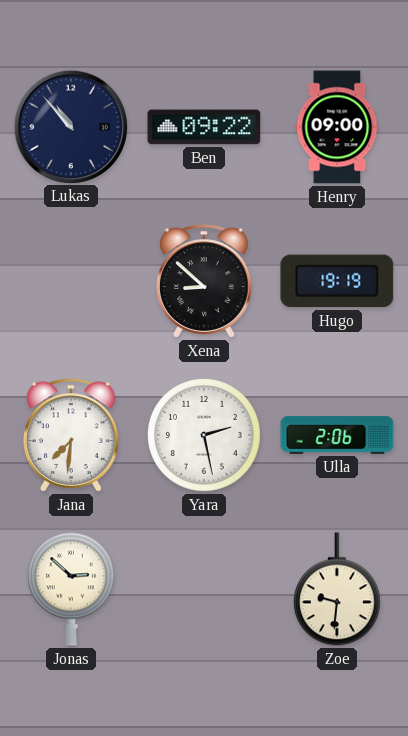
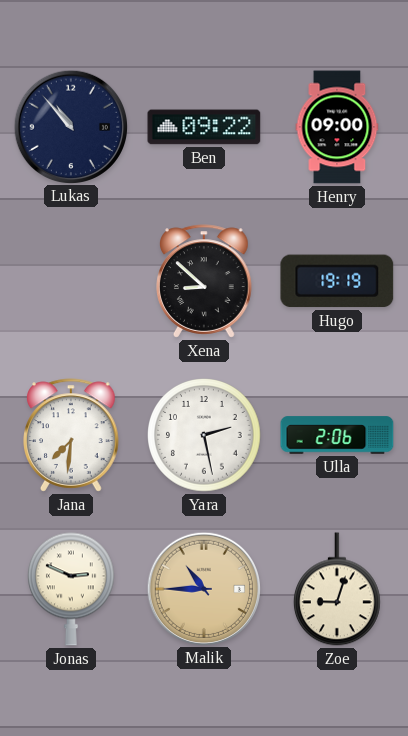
Jonas: 2:52 -> 2:49
Malik: none -> 10:45
Zoe: 9:31 -> 9:03
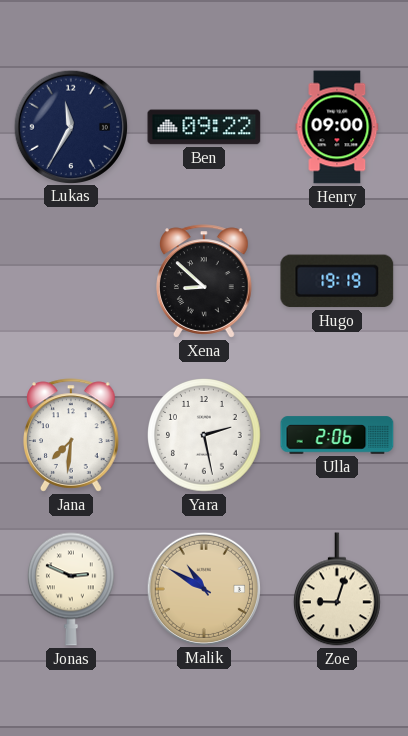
Lukas: 10:53 -> 11:35
Malik: 10:45 -> 10:50
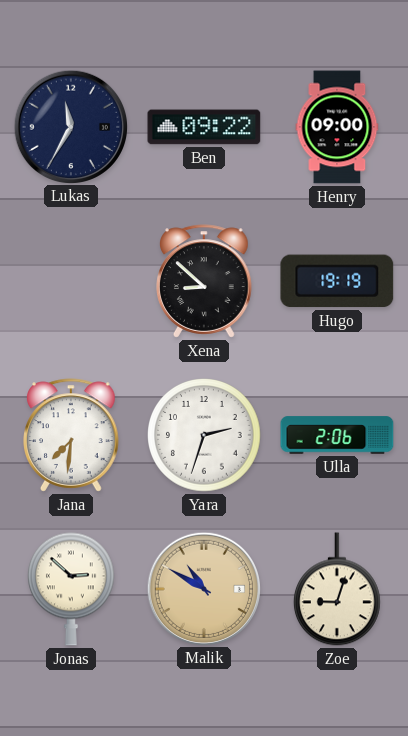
Yara: 2:28 -> 2:33
Jonas: 2:49 -> 2:52
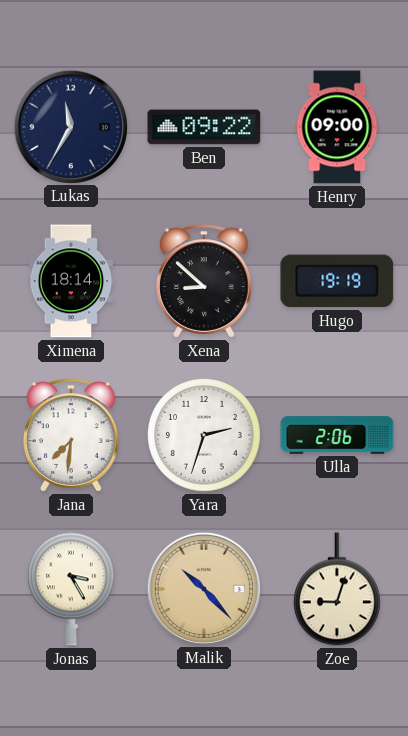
Ximena: none -> 18:14
Jonas: 2:52 -> 3:25
Malik: 10:50 -> 10:23
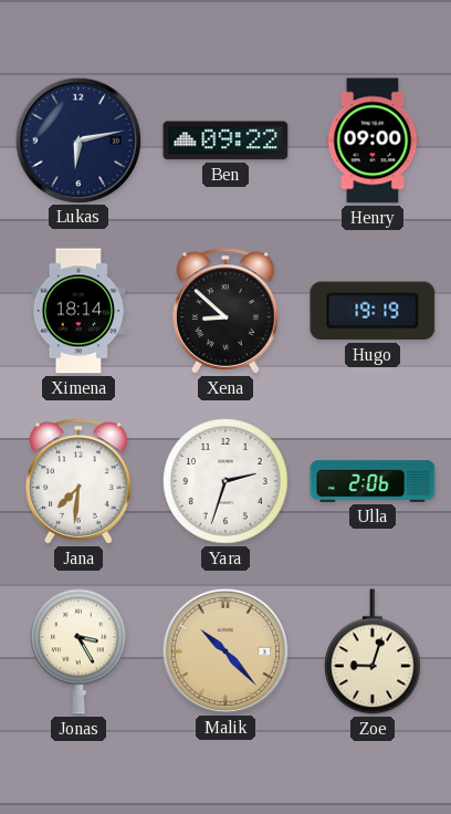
Lukas: 11:35 -> 6:13
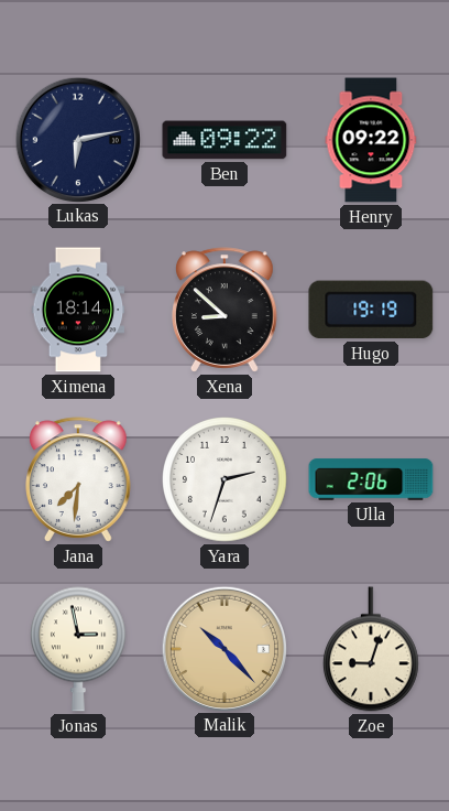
Henry: 09:00 -> 09:22
Jonas: 3:25 -> 2:58
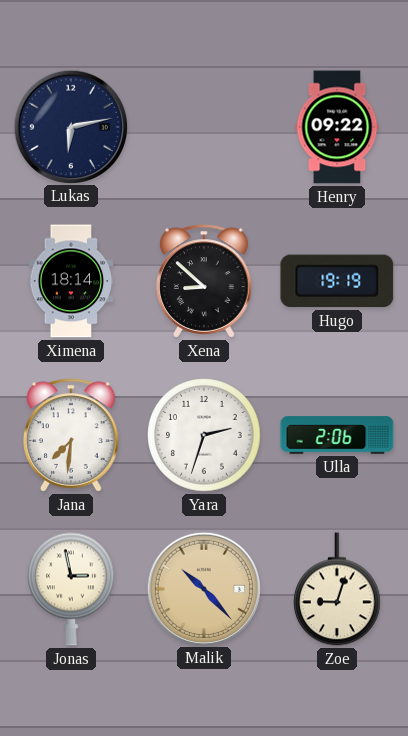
Ben: 09:22 -> none
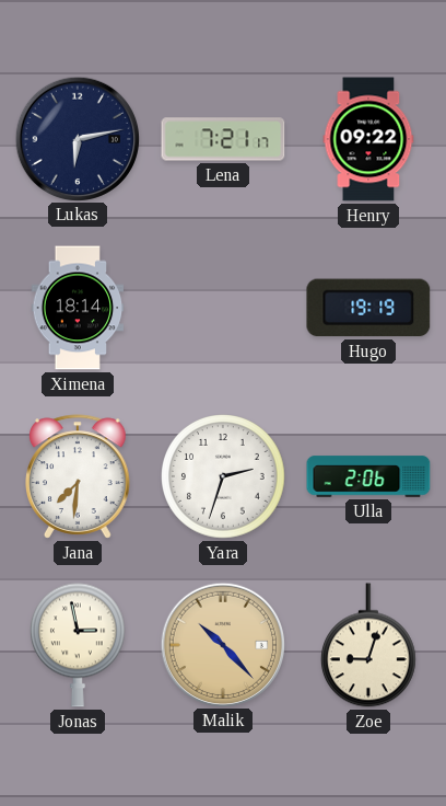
Lena: none -> 7:21
Xena: 8:52 -> none
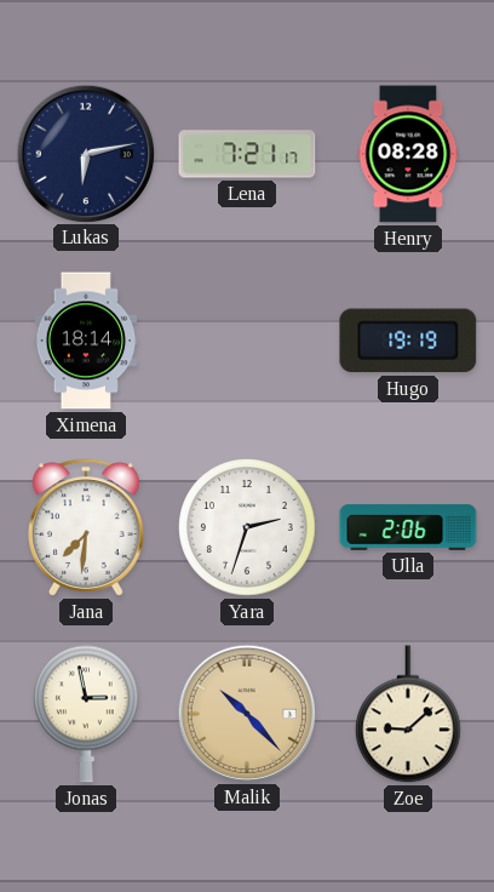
Henry: 09:22 -> 08:28
Zoe: 9:03 -> 9:08
